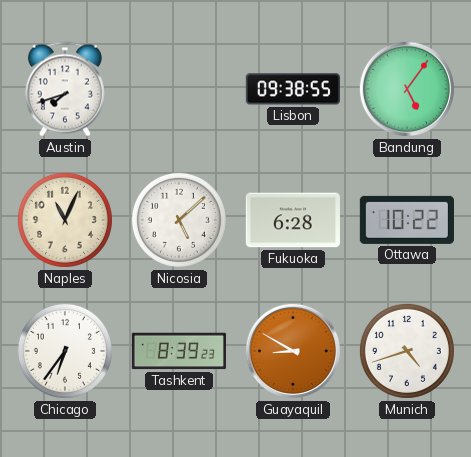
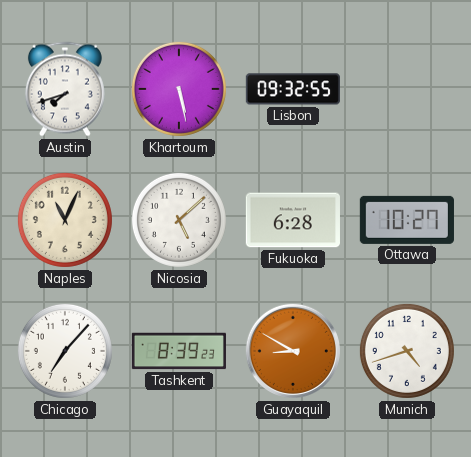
Khartoum: none -> 5:28
Lisbon: 09:38 -> 09:32
Bandung: 5:06 -> none
Ottawa: 10:22 -> 10:27
Chicago: 6:36 -> 7:07
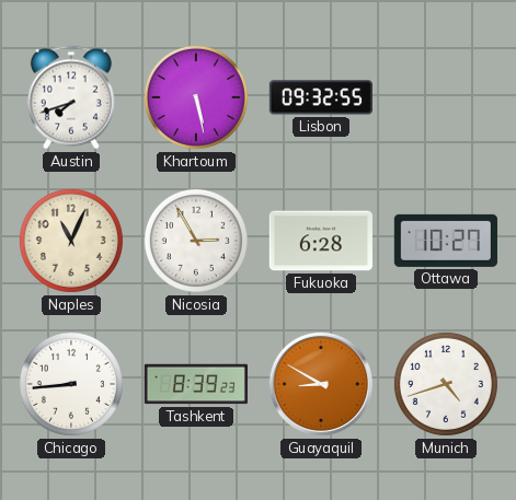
Nicosia: 5:08 -> 2:55
Chicago: 7:07 -> 8:44
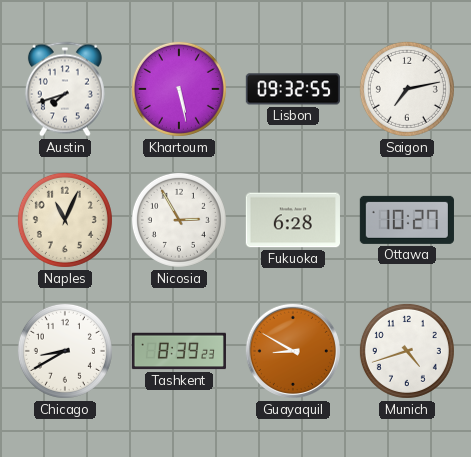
Saigon: none -> 7:13
Chicago: 8:44 -> 8:40
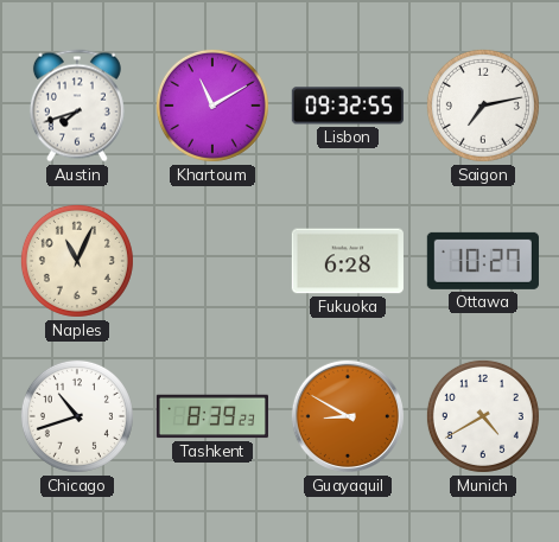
Khartoum: 5:28 -> 11:10
Nicosia: 2:55 -> none
Chicago: 8:40 -> 10:42
Munich: 4:42 -> 4:40
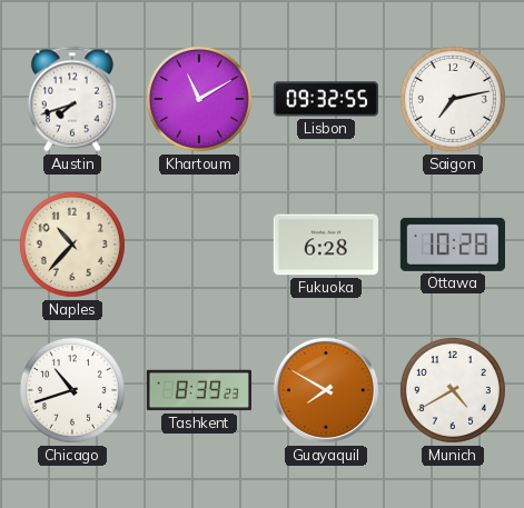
Naples: 11:04 -> 10:37
Ottawa: 10:27 -> 10:28
Guayaquil: 8:50 -> 7:50
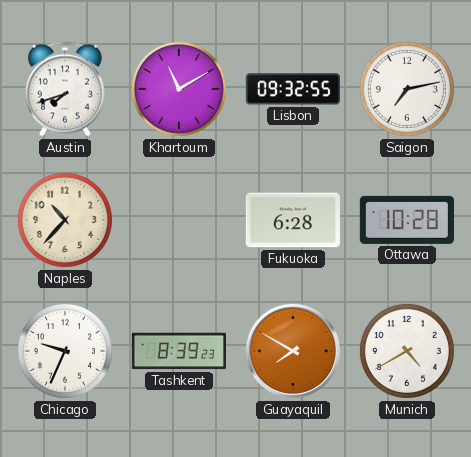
Chicago: 10:42 -> 9:34
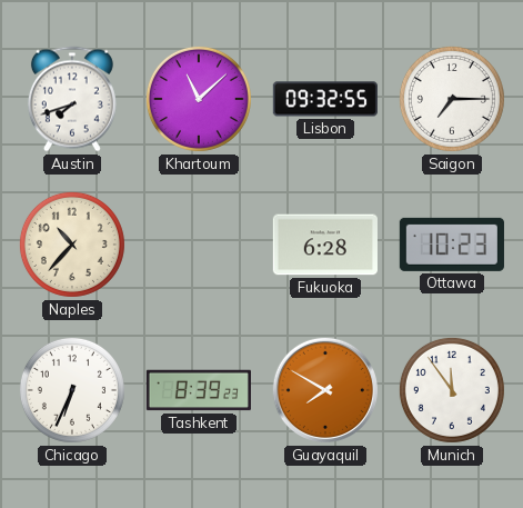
Khartoum: 11:10 -> 11:08
Saigon: 7:13 -> 7:15
Ottawa: 10:28 -> 10:23
Chicago: 9:34 -> 6:34
Munich: 4:40 -> 11:54
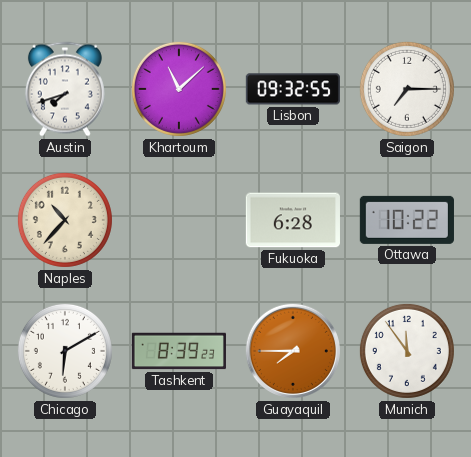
Ottawa: 10:23 -> 10:22
Chicago: 6:34 -> 6:10
Guayaquil: 7:50 -> 7:45
